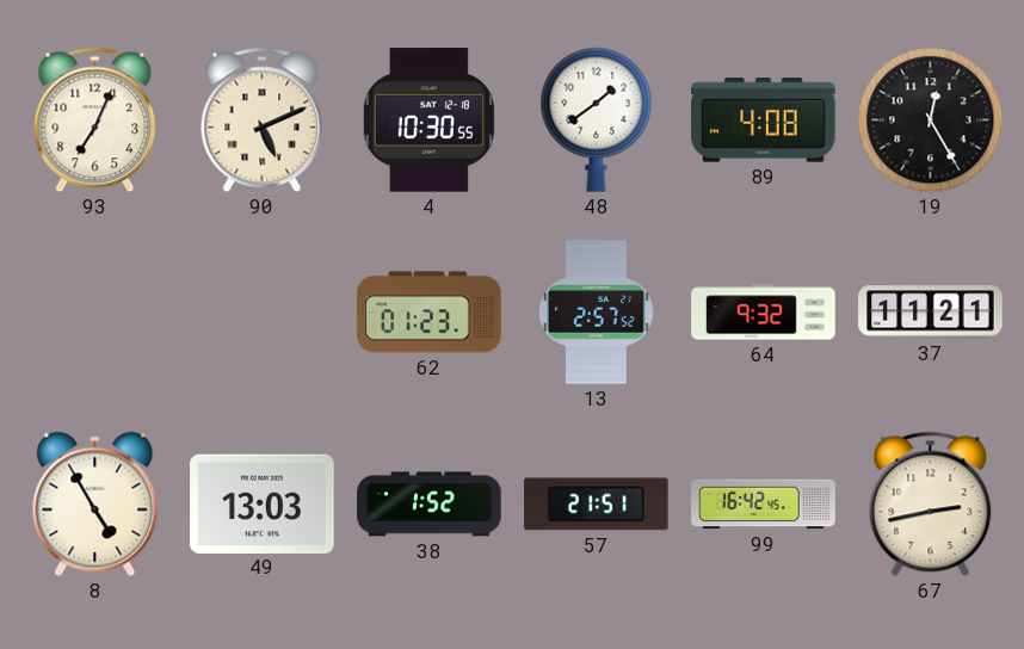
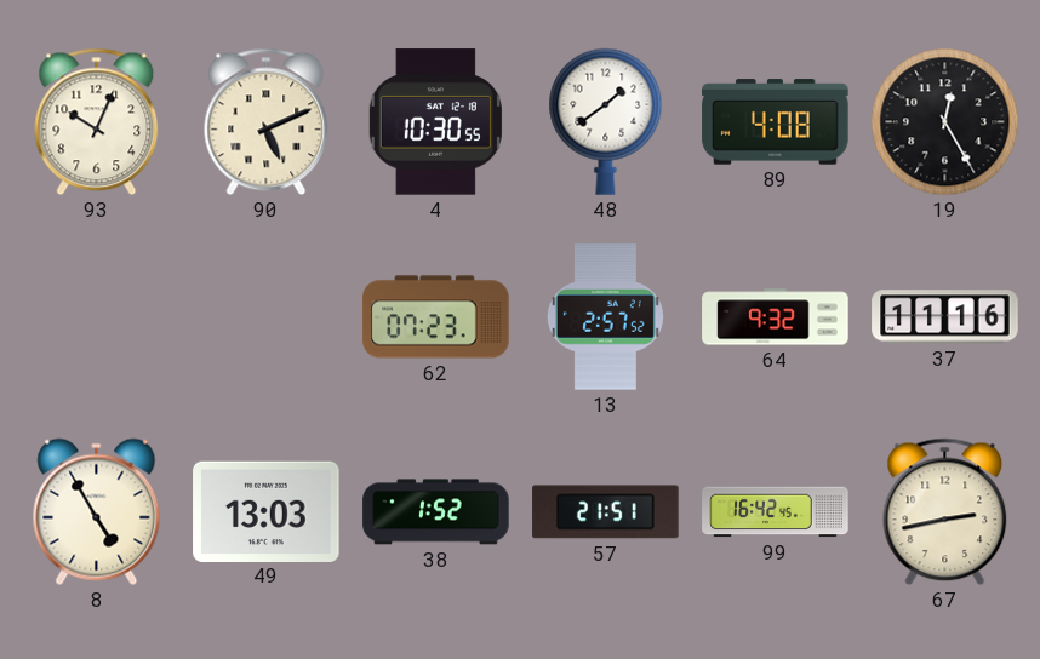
93: 7:04 -> 10:04
62: 01:23 -> 07:23
37: 11:21 -> 11:16
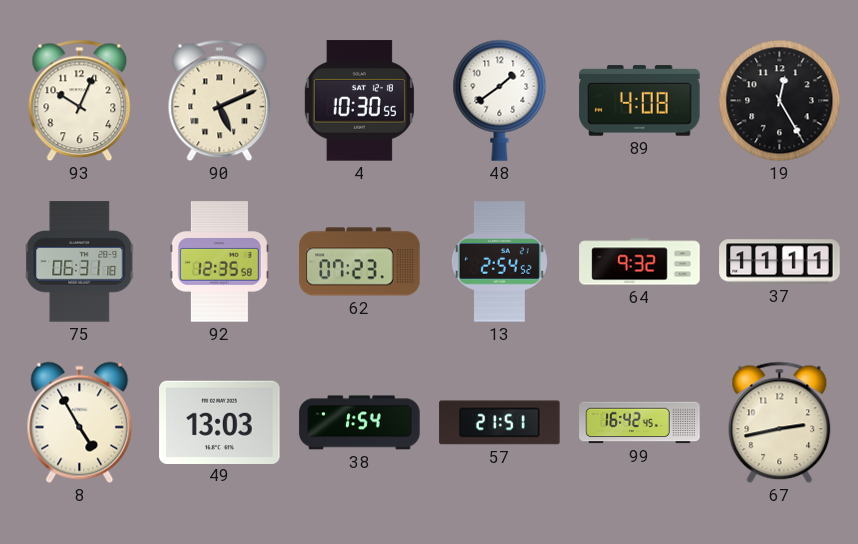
75: none -> 06:31
92: none -> 12:35
13: 2:57 -> 2:54
37: 11:16 -> 11:11
38: 1:52 -> 1:54
